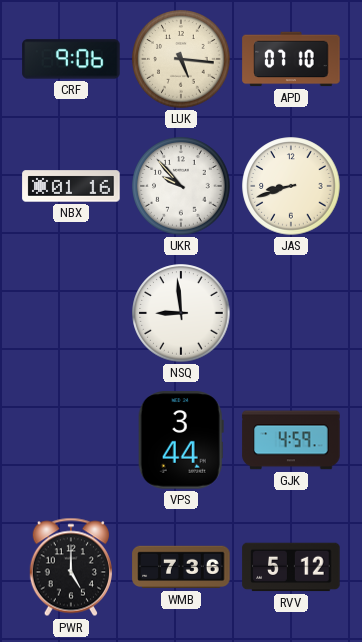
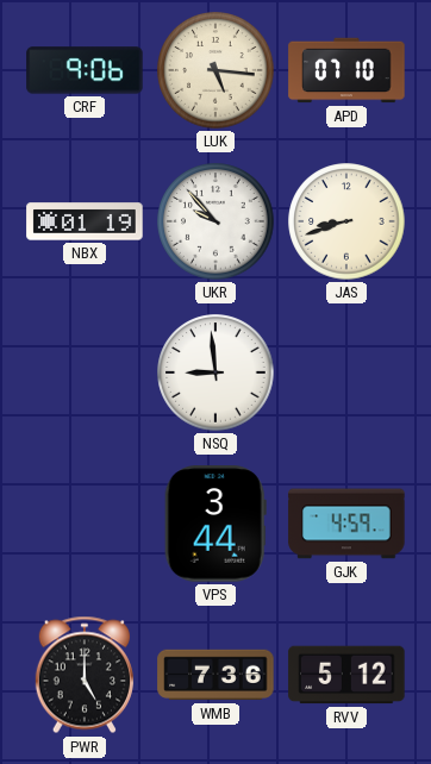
NBX: 01:16 -> 01:19
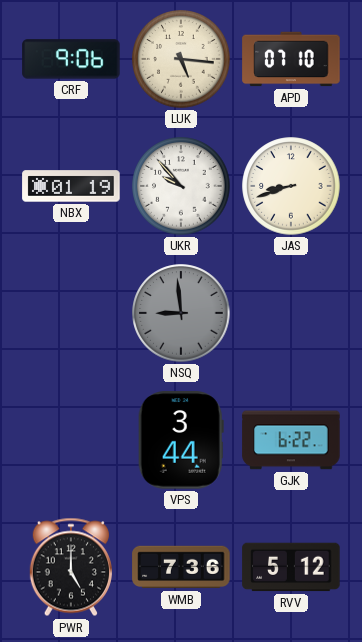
NSQ dial: white -> grey
GJK: 4:59 -> 6:22
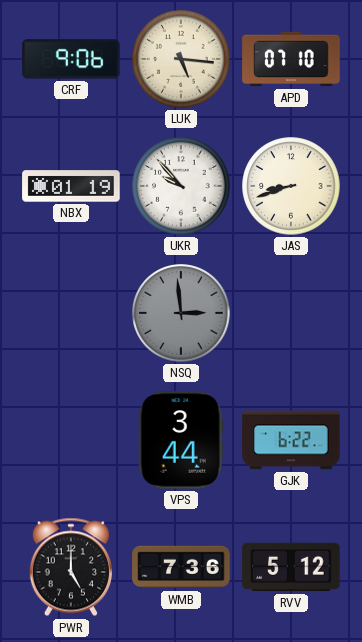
NSQ: 8:59 -> 2:59
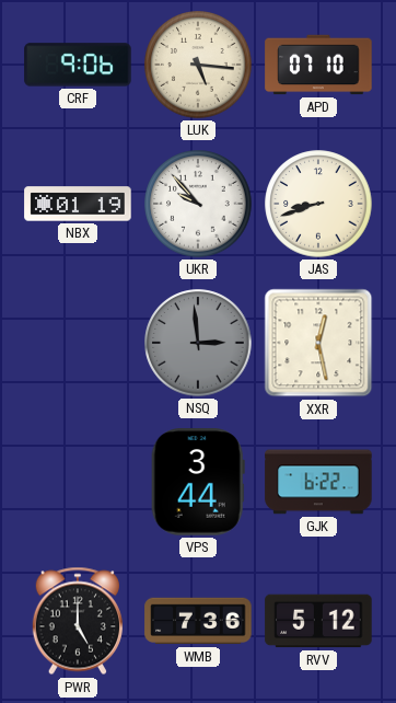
XXR: none -> 12:28
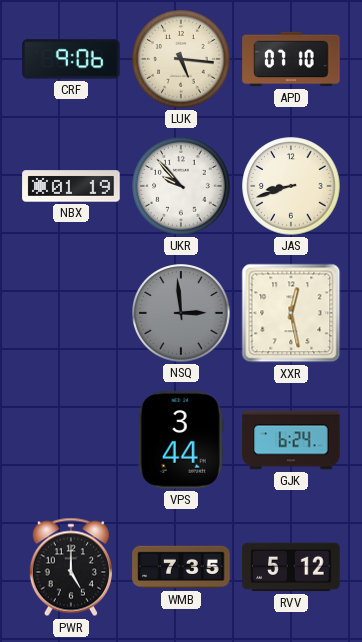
GJK: 6:22 -> 6:24
WMB: 7:36 -> 7:35
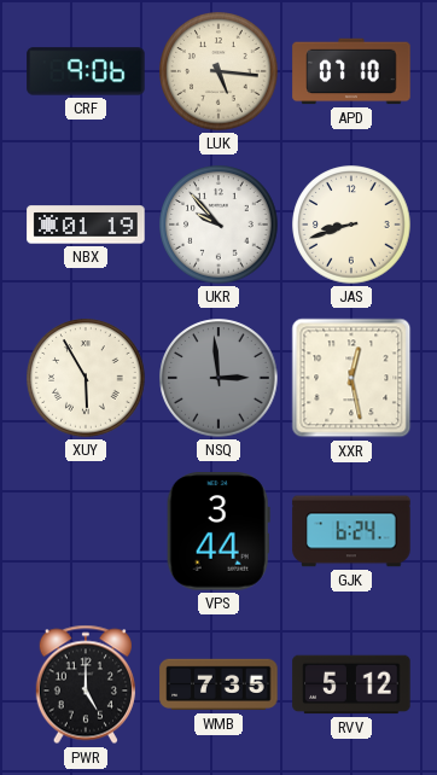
XUY: none -> 5:55
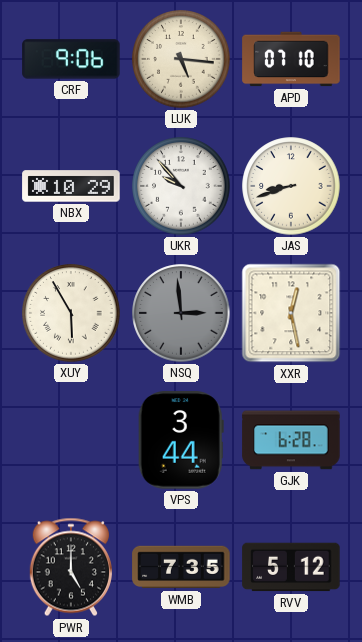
NBX: 01:19 -> 10:29
GJK: 6:24 -> 6:28
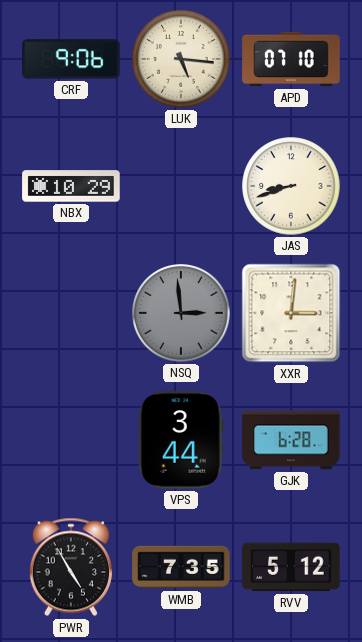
UKR: 9:53 -> none
XUY: 5:55 -> none
XXR: 12:28 -> 3:01
PWR: 5:00 -> 4:55
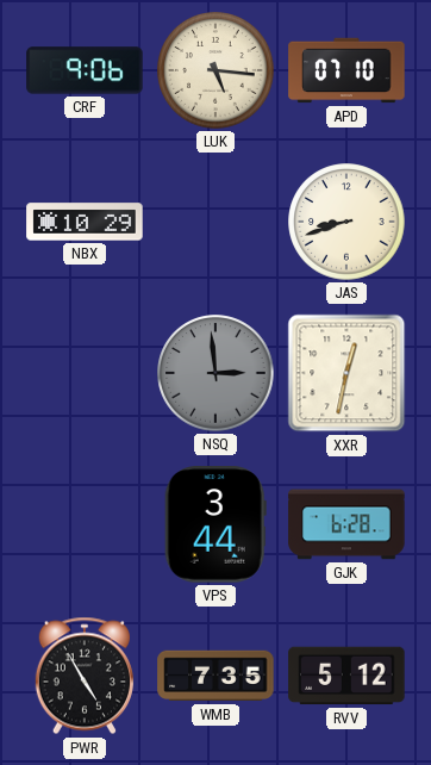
XXR: 3:01 -> 12:32
